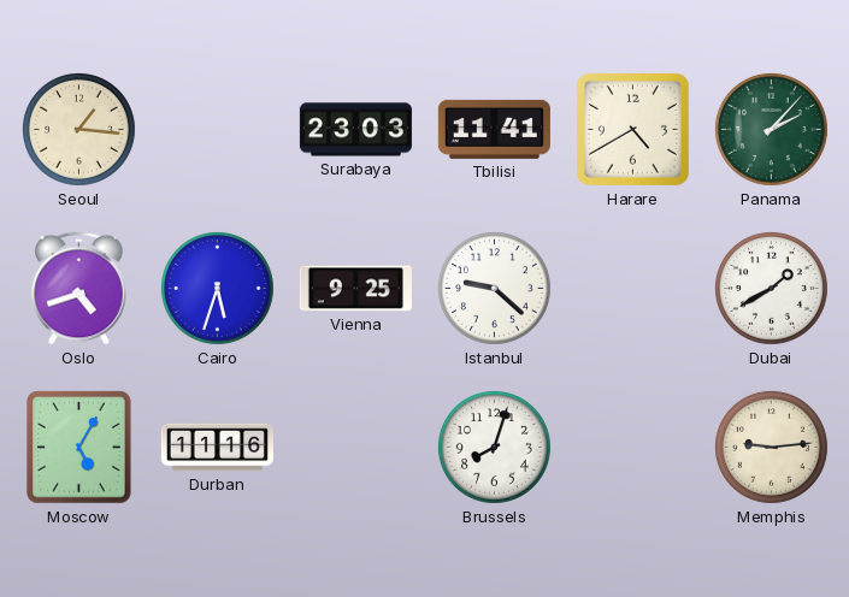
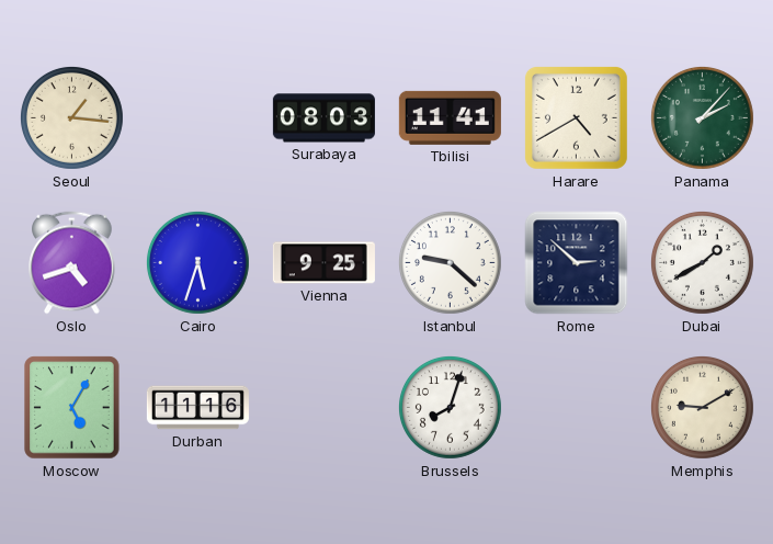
Surabaya: 23:03 -> 08:03
Rome: none -> 2:52
Memphis: 9:14 -> 9:10
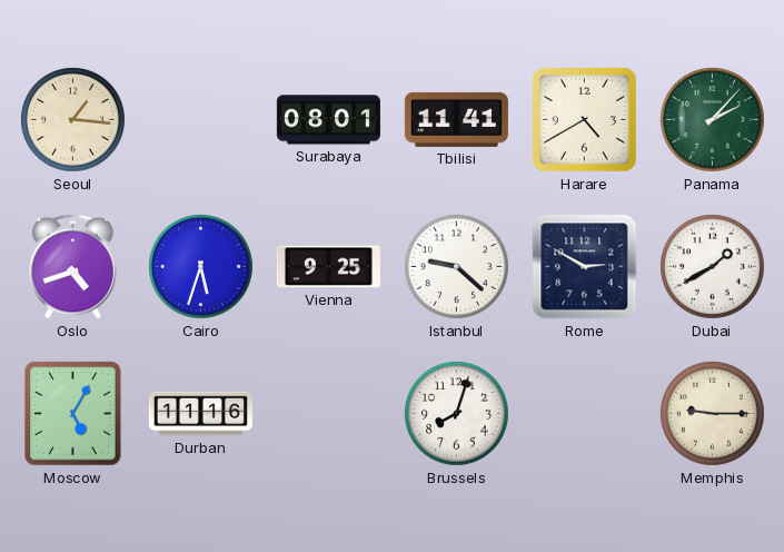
Surabaya: 08:03 -> 08:01
Rome: 2:52 -> 2:50
Memphis: 9:10 -> 9:15
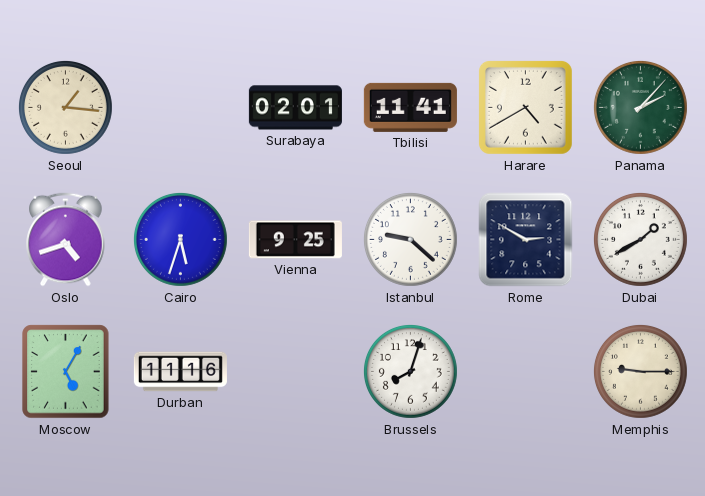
Surabaya: 08:01 -> 02:01
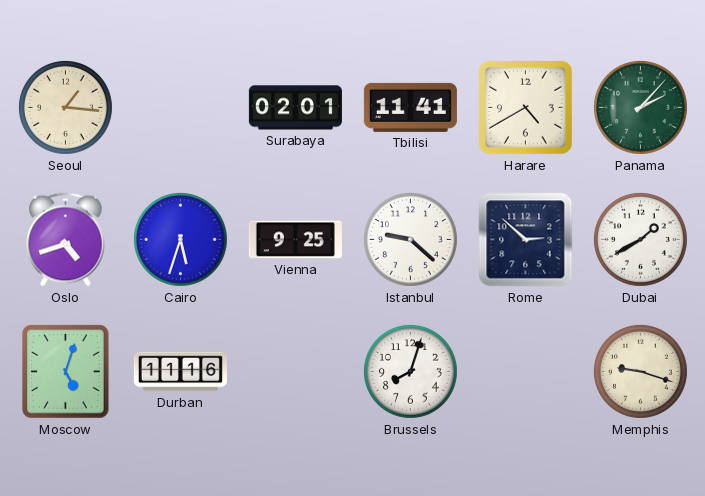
Rome: 2:50 -> 2:52
Moscow: 5:05 -> 5:03
Memphis: 9:15 -> 9:18
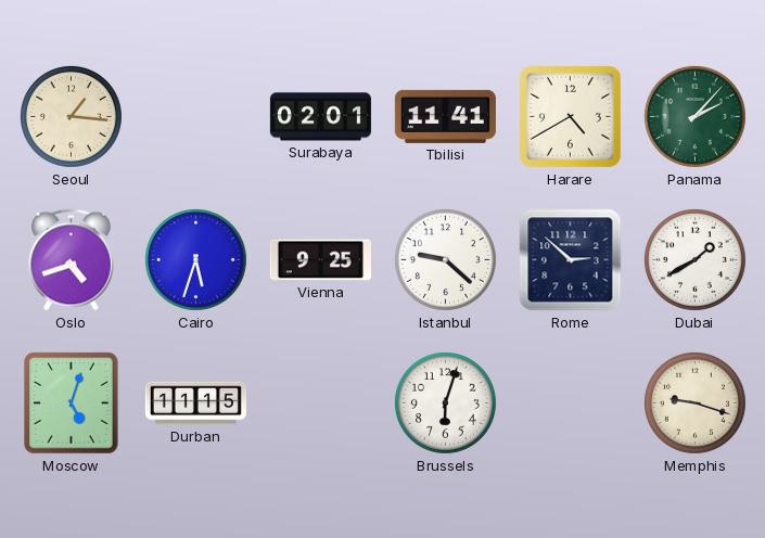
Durban: 11:16 -> 11:15
Brussels: 8:03 -> 6:03
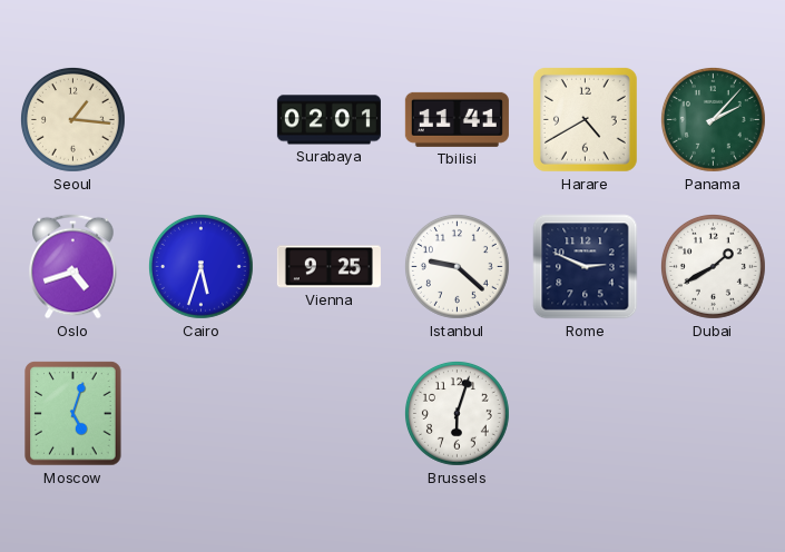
Rome: 2:52 -> 2:49
Durban: 11:15 -> none
Memphis: 9:18 -> none
